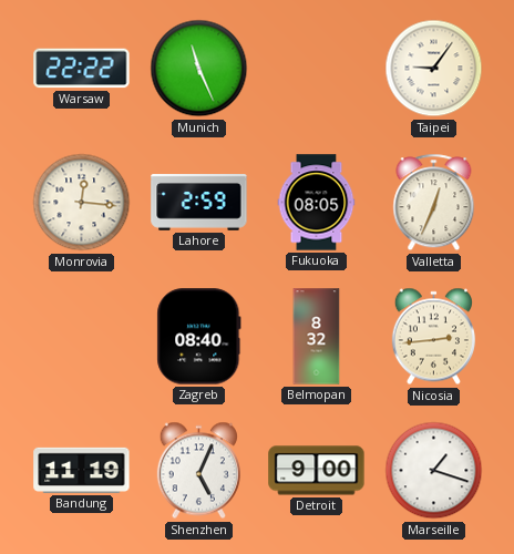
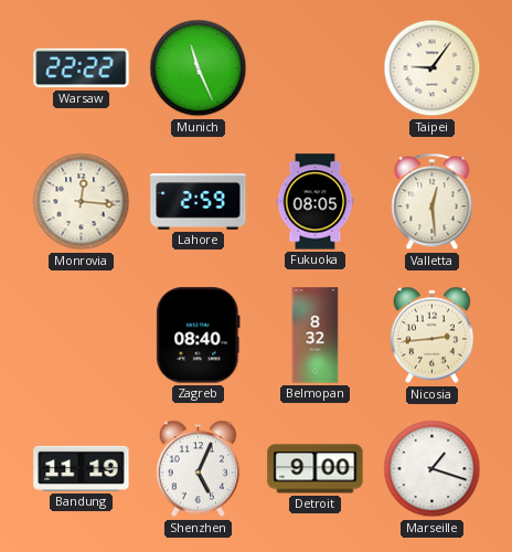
Valletta: 12:34 -> 12:29
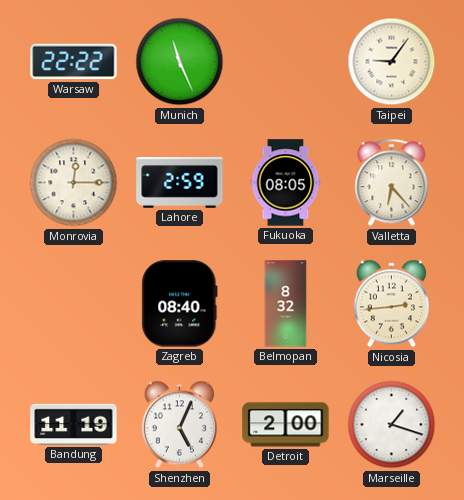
Monrovia: 12:16 -> 12:15
Valletta: 12:29 -> 6:23
Detroit: 9:00 -> 2:00
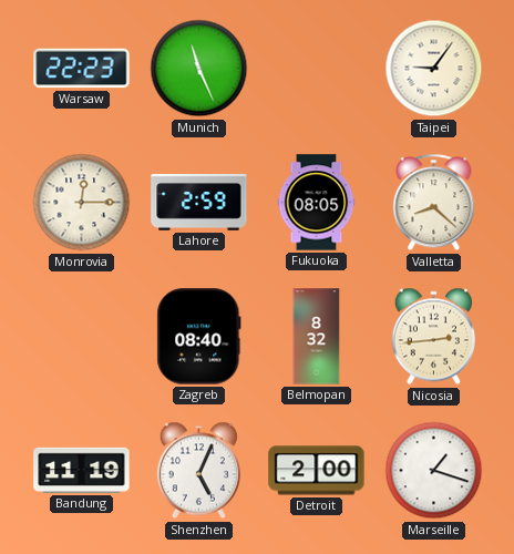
Warsaw: 22:22 -> 22:23
Valletta: 6:23 -> 8:22
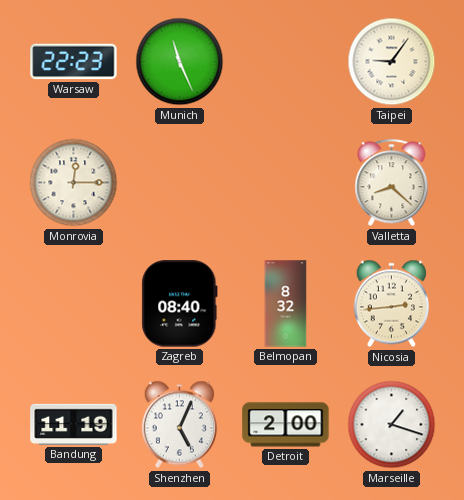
Lahore: 2:59 -> none
Fukuoka: 08:05 -> none
